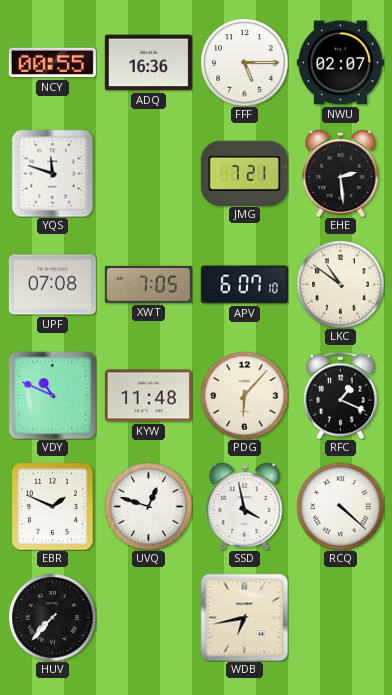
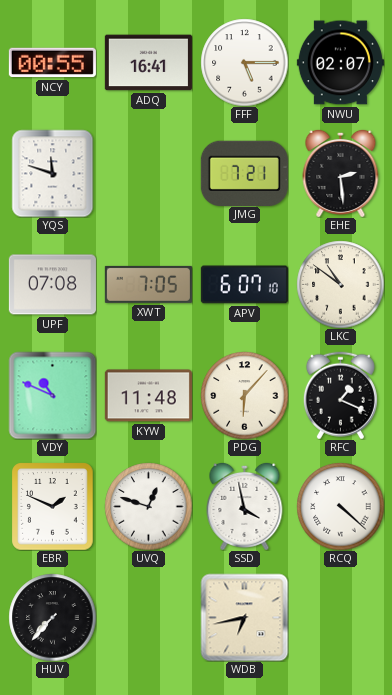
ADQ: 16:36 -> 16:41
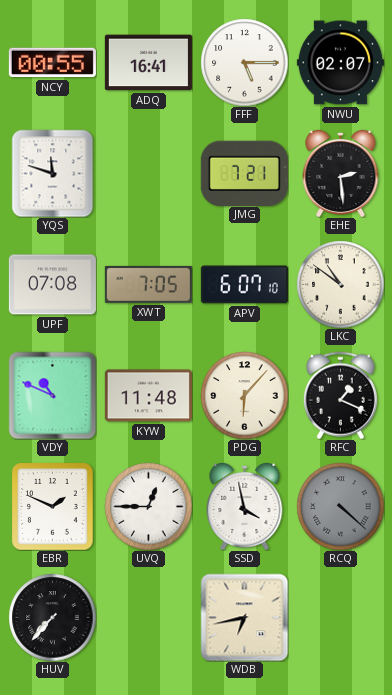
UVQ: 12:48 -> 12:45
RCQ dial: white -> grey
